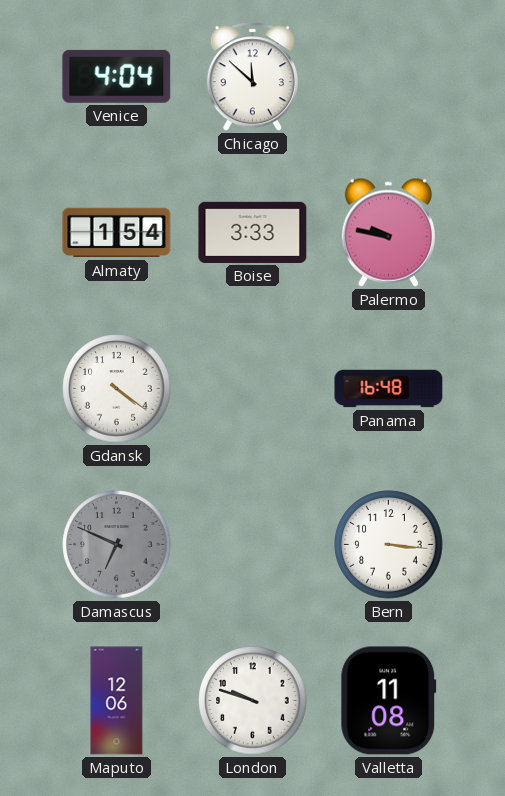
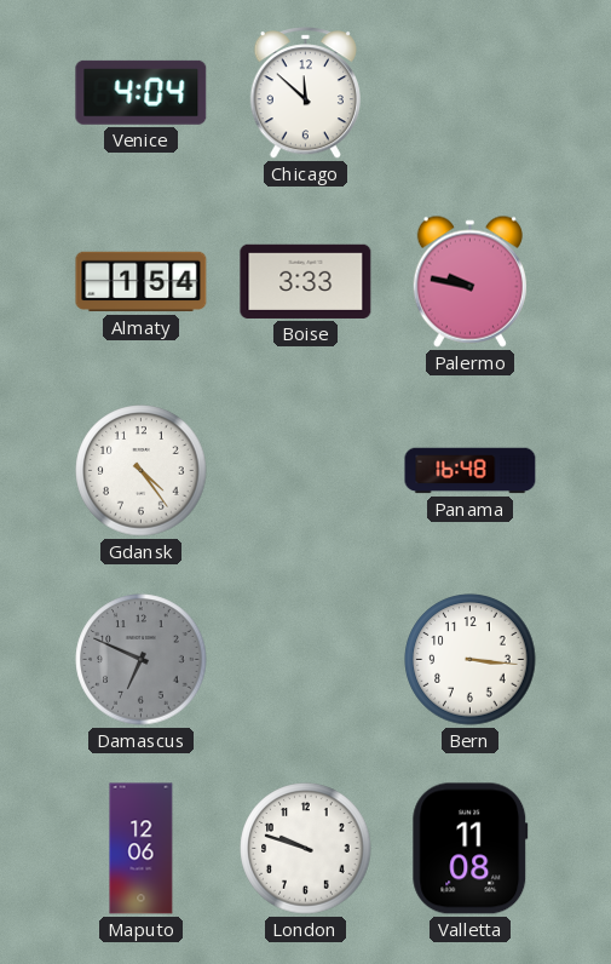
Gdansk: 4:21 -> 4:24
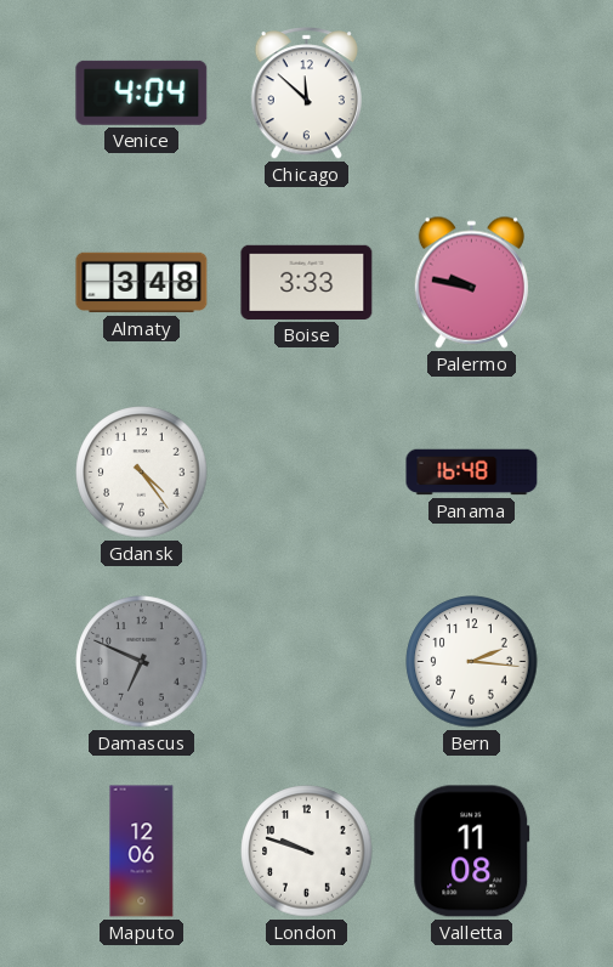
Almaty: 1:54 -> 3:48
Bern: 3:16 -> 2:16
